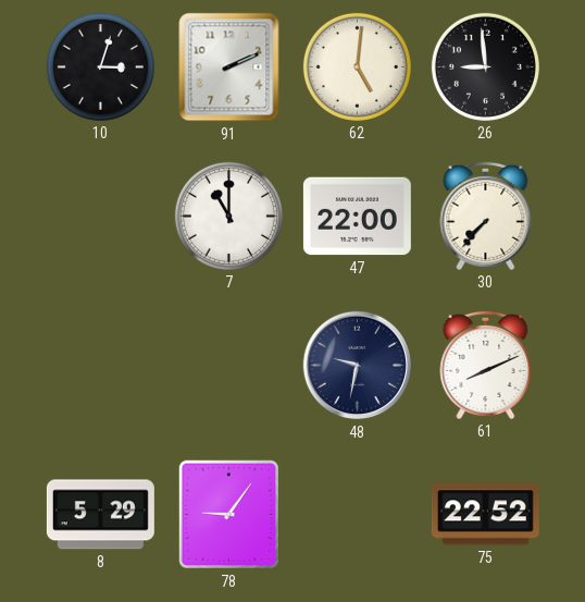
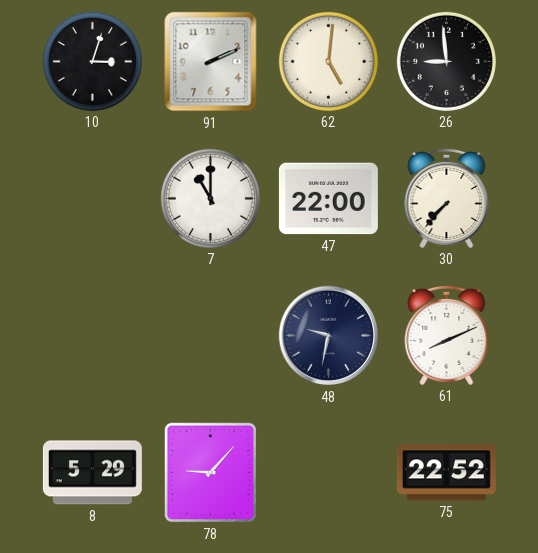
78: 9:06 -> 9:07
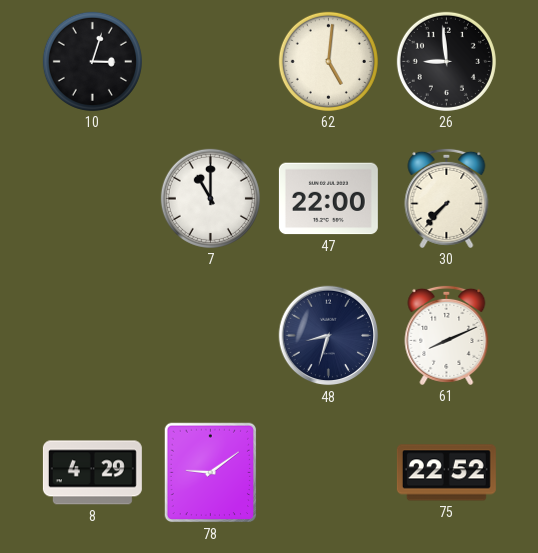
91: 2:11 -> none
48: 9:32 -> 8:33
8: 5:29 -> 4:29
78: 9:07 -> 9:09
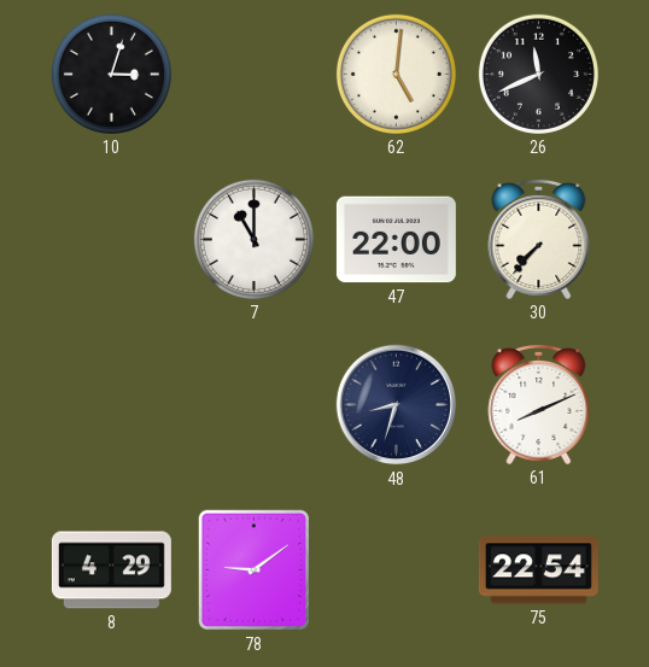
26: 8:59 -> 11:41
75: 22:52 -> 22:54
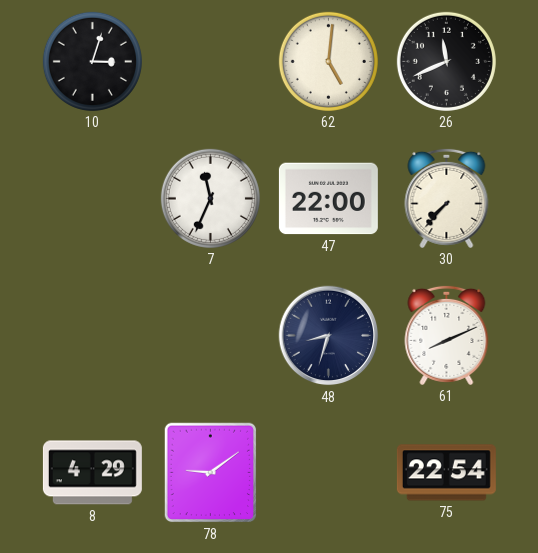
7: 11:00 -> 11:34
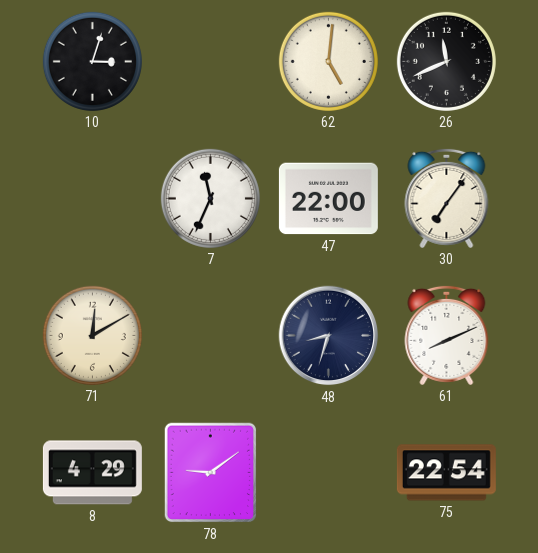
30: 7:37 -> 7:06
71: none -> 12:10
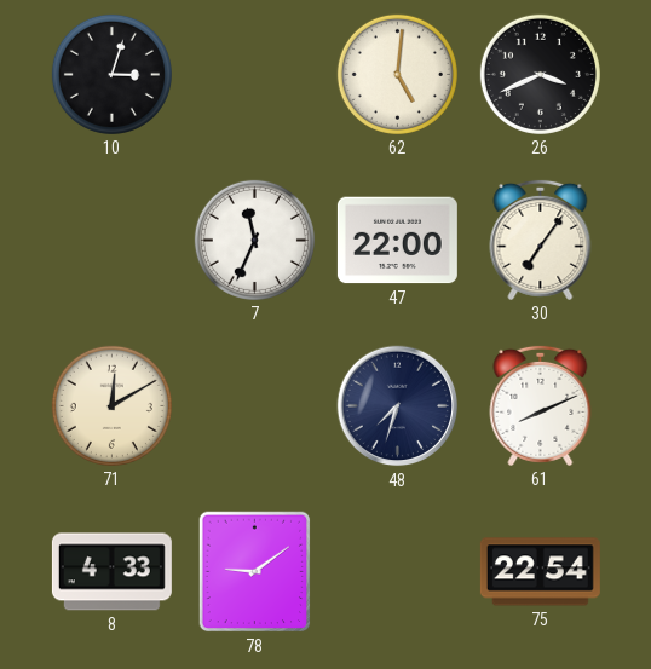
26: 11:41 -> 3:41
48: 8:33 -> 7:33
8: 4:29 -> 4:33
